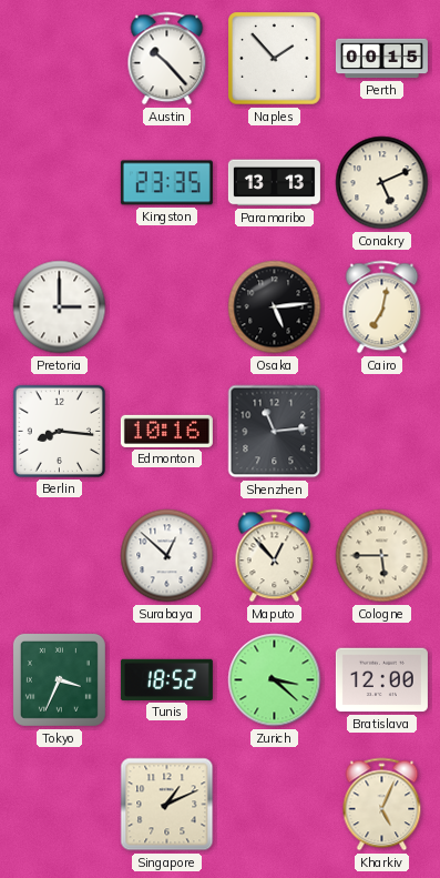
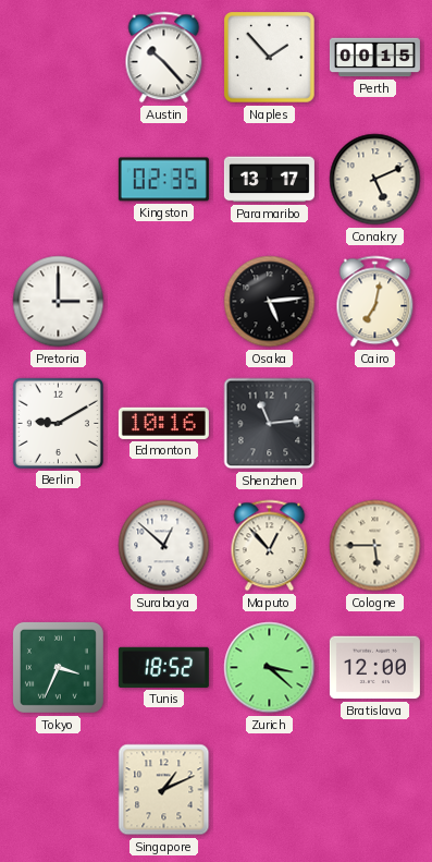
Kingston: 23:35 -> 02:35
Paramaribo: 13:13 -> 13:17
Berlin: 8:16 -> 9:10
Kharkiv: 5:04 -> none
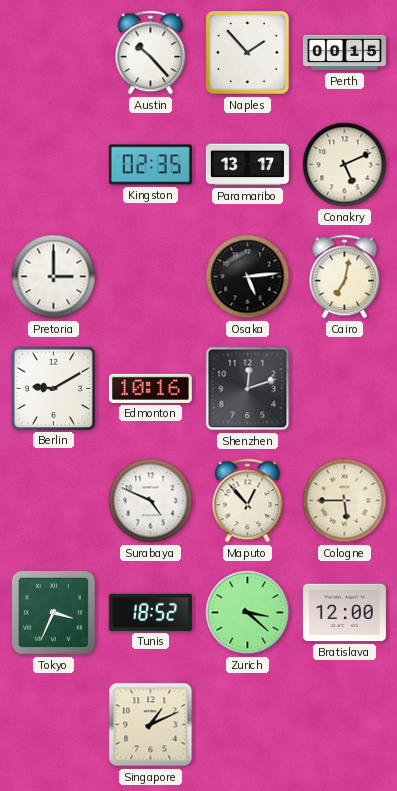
Shenzhen: 11:14 -> 12:12
Surabaya: 12:52 -> 4:49
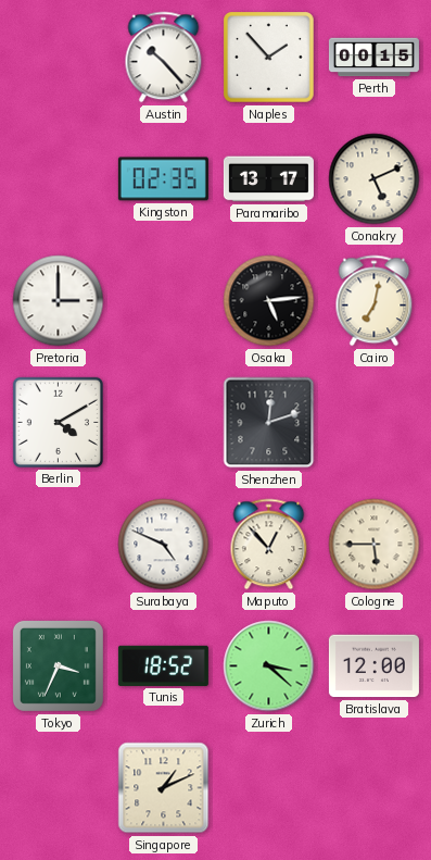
Berlin: 9:10 -> 4:10
Edmonton: 10:16 -> none
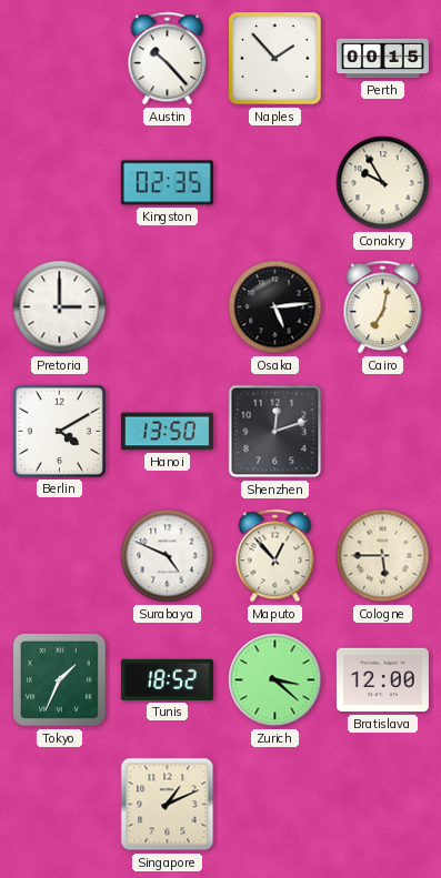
Paramaribo: 13:17 -> none
Conakry: 5:11 -> 9:55
Hanoi: none -> 13:50
Tokyo: 3:34 -> 1:34
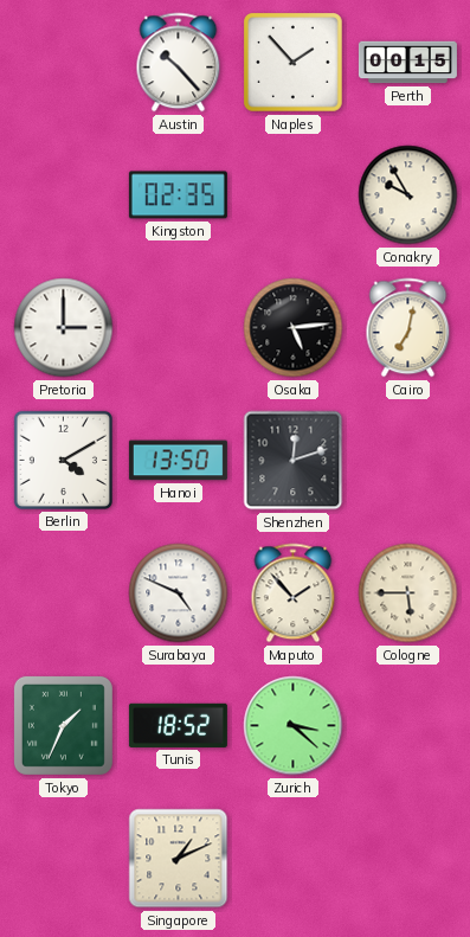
Maputo: 12:53 -> 1:53
Bratislava: 12:00 -> none
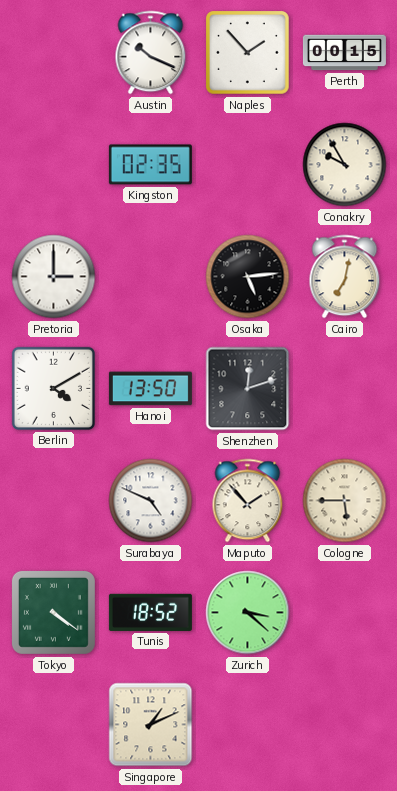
Austin: 10:23 -> 10:19
Tokyo: 1:34 -> 4:21
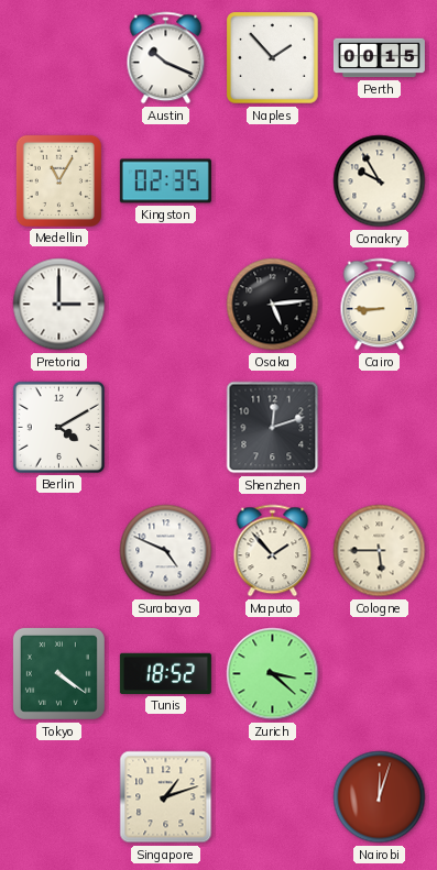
Medellin: none -> 11:05
Cairo: 7:02 -> 8:45
Hanoi: 13:50 -> none
Singapore: 1:11 -> 1:12
Nairobi: none -> 12:03
